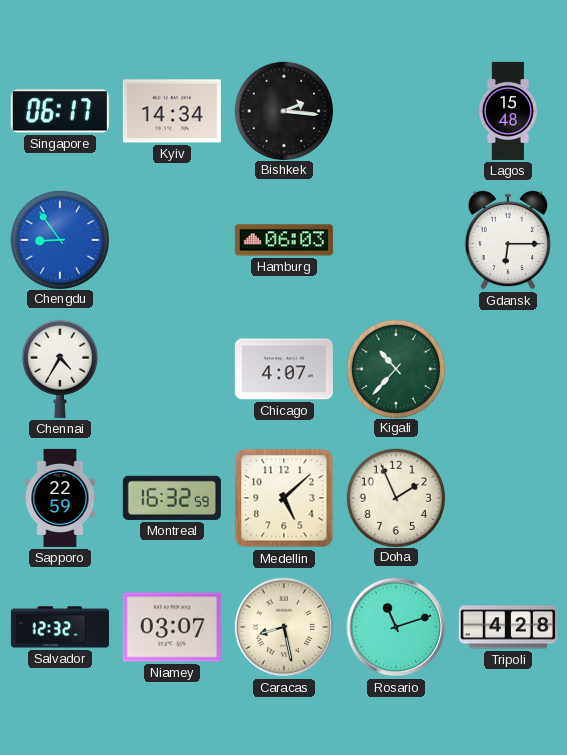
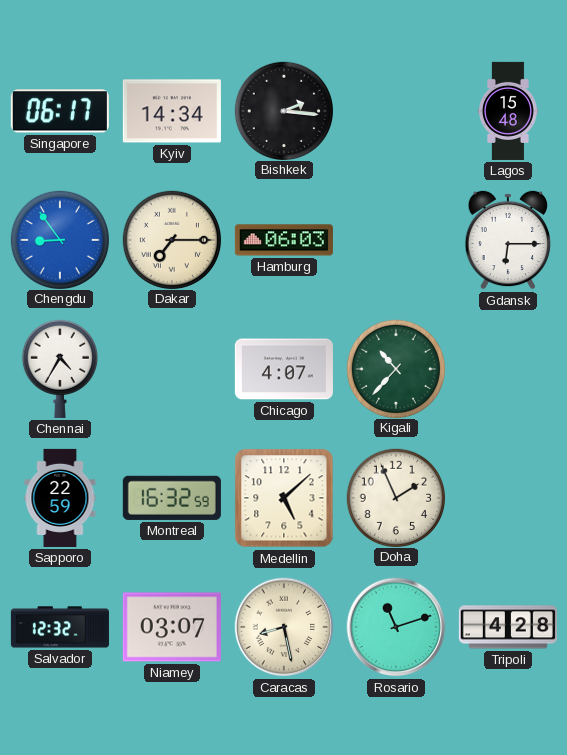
Dakar: none -> 7:15
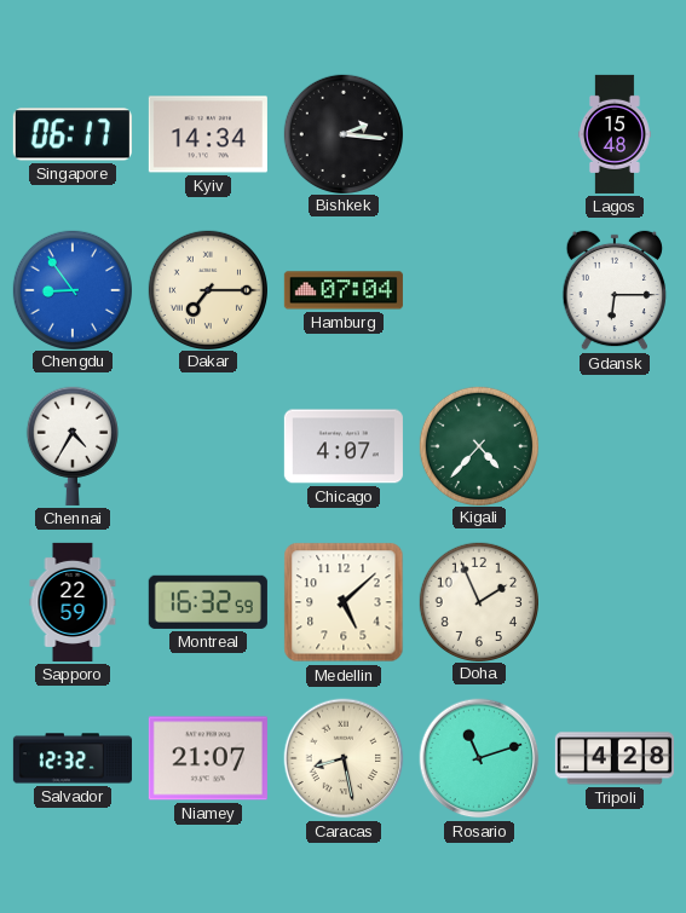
Hamburg: 06:03 -> 07:04
Kigali: 10:37 -> 4:37
Niamey: 03:07 -> 21:07
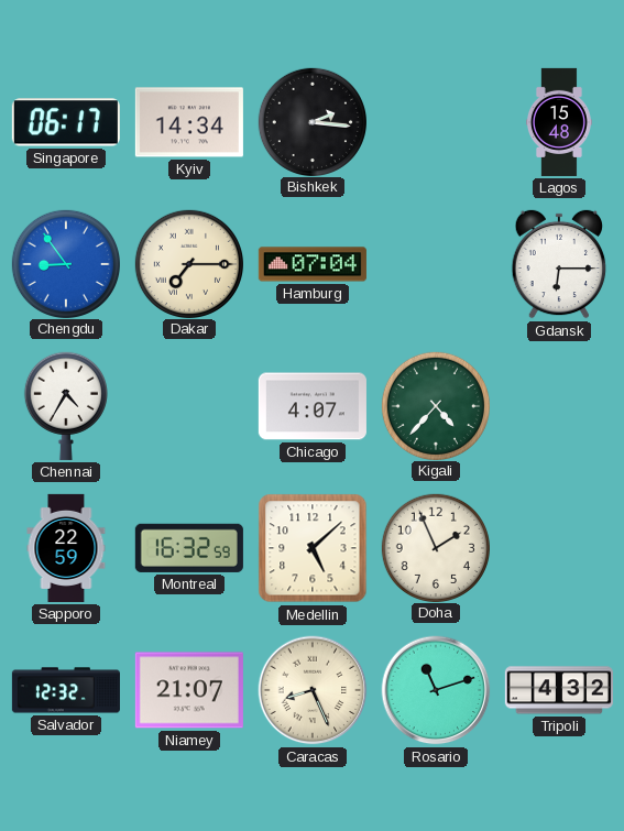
Caracas: 8:28 -> 8:26
Tripoli: 4:28 -> 4:32
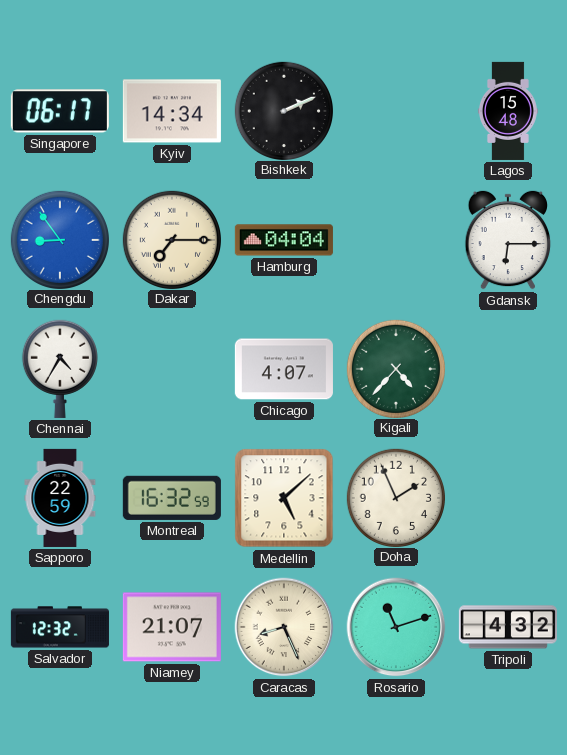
Bishkek: 2:16 -> 2:11
Hamburg: 07:04 -> 04:04
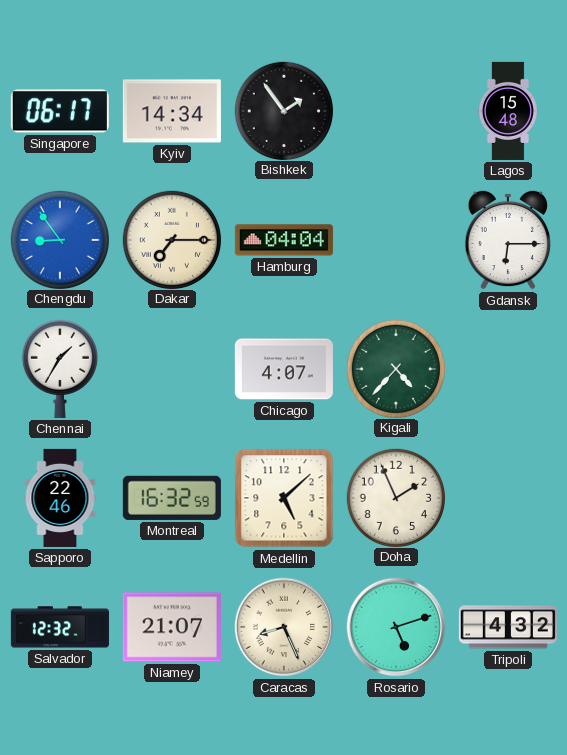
Bishkek: 2:11 -> 1:54
Chennai: 4:35 -> 1:35
Sapporo: 22:59 -> 22:46
Rosario: 11:12 -> 5:12
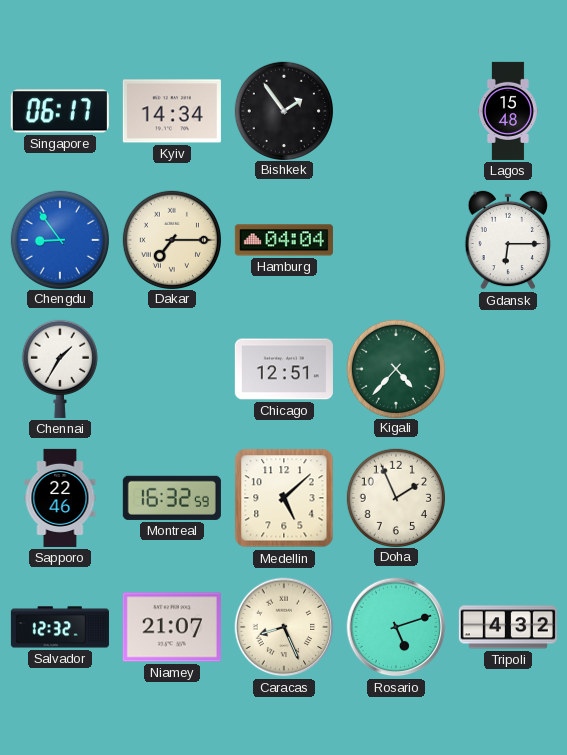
Chicago: 4:07 -> 12:51
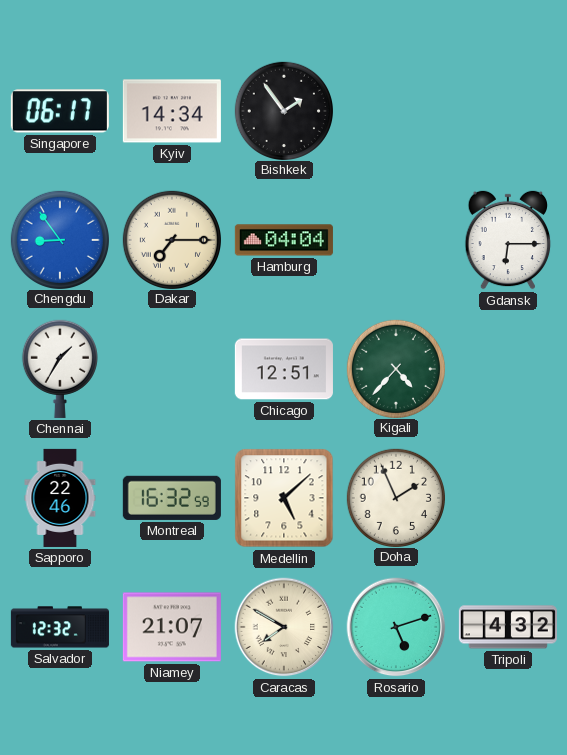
Lagos: 15:48 -> none
Caracas: 8:26 -> 7:50
